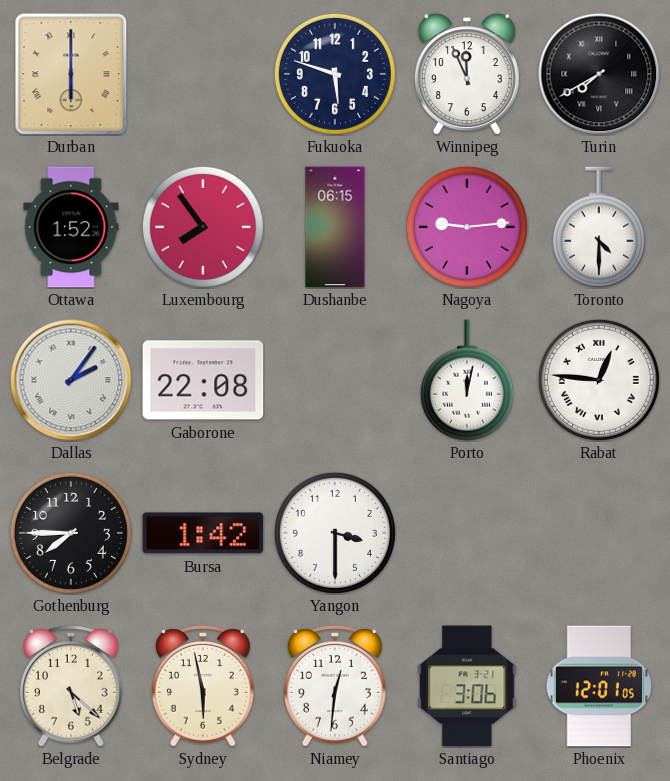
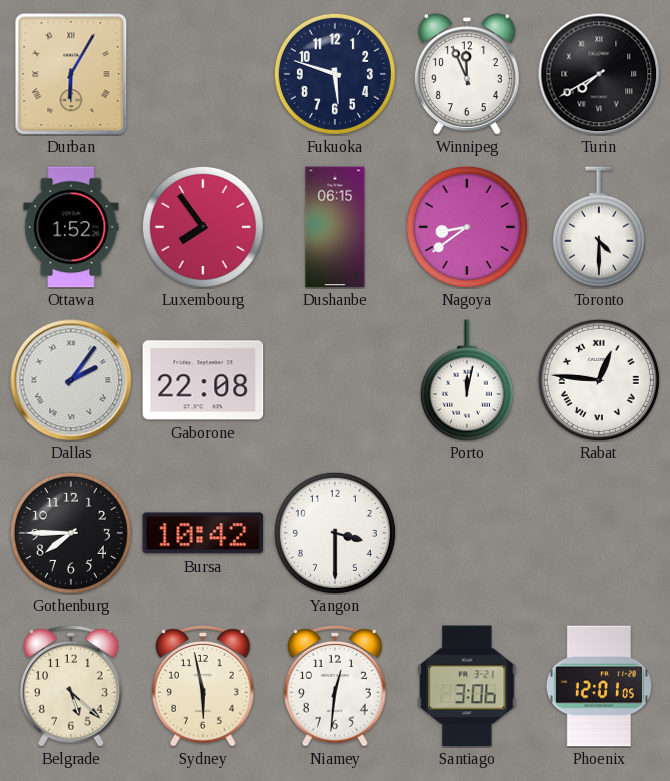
Durban: 6:00 -> 6:05
Nagoya: 9:14 -> 8:39
Bursa: 1:42 -> 10:42
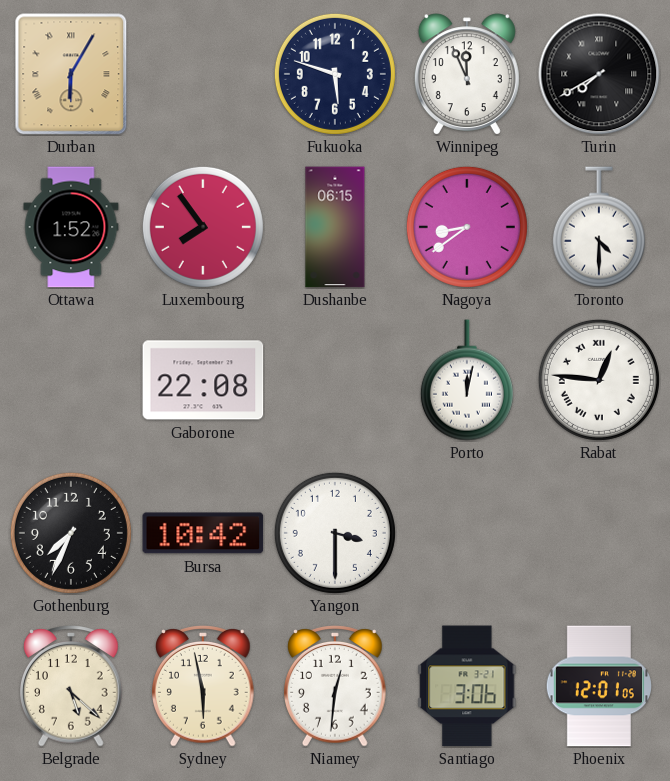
Dallas: 2:06 -> none
Gothenburg: 7:45 -> 7:34
